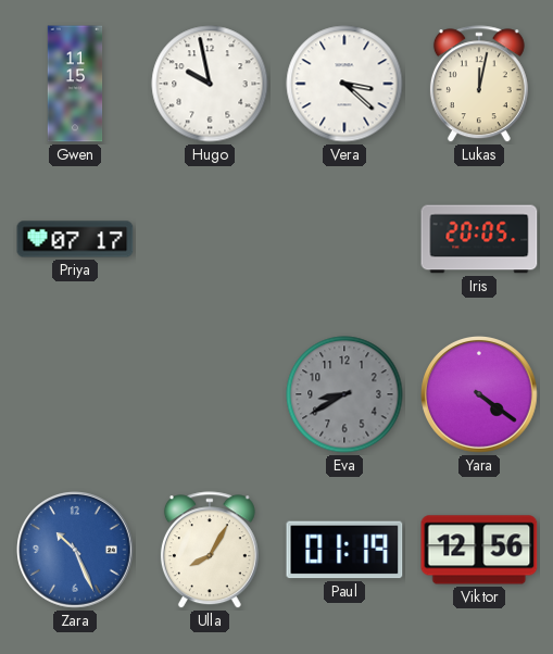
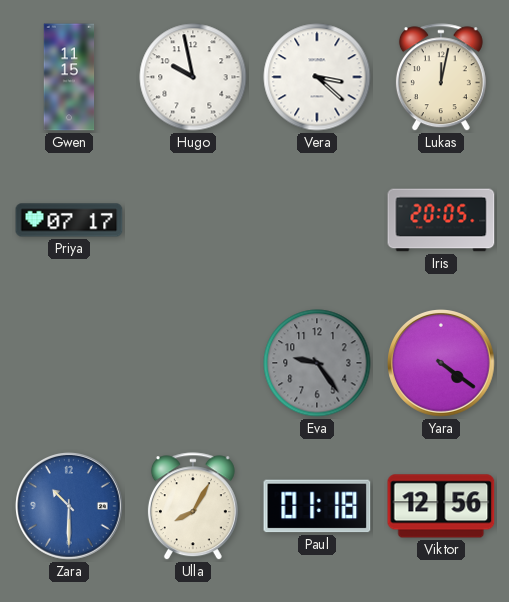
Eva: 8:40 -> 9:24
Zara: 10:26 -> 10:30
Paul: 01:19 -> 01:18
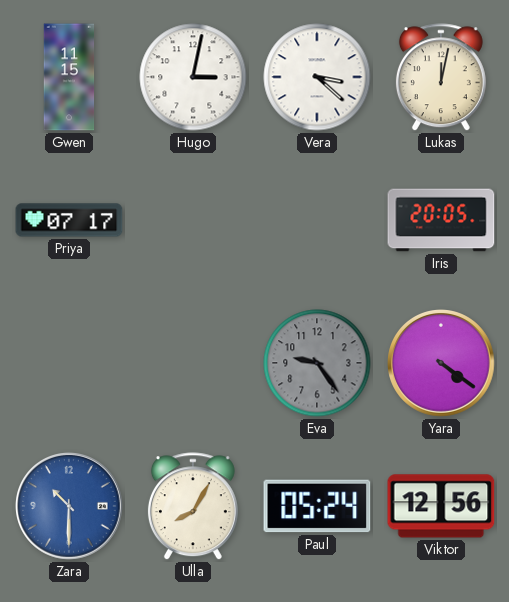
Hugo: 9:58 -> 3:02
Paul: 01:18 -> 05:24
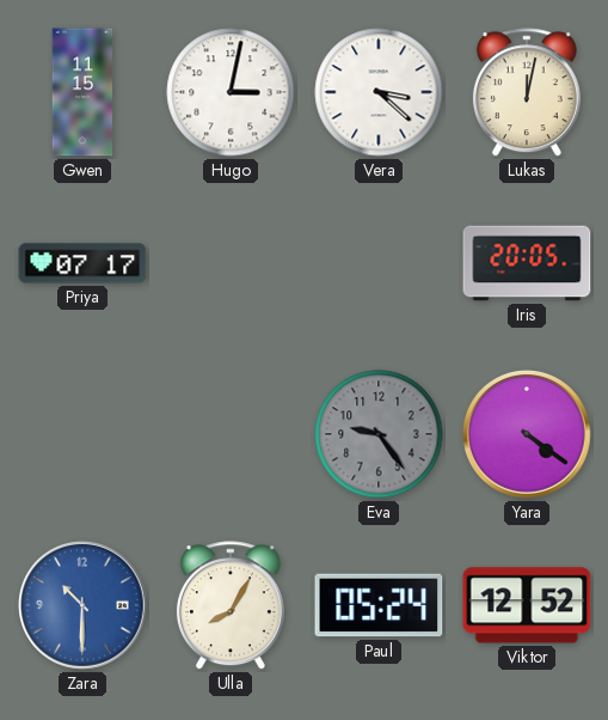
Viktor: 12:56 -> 12:52
